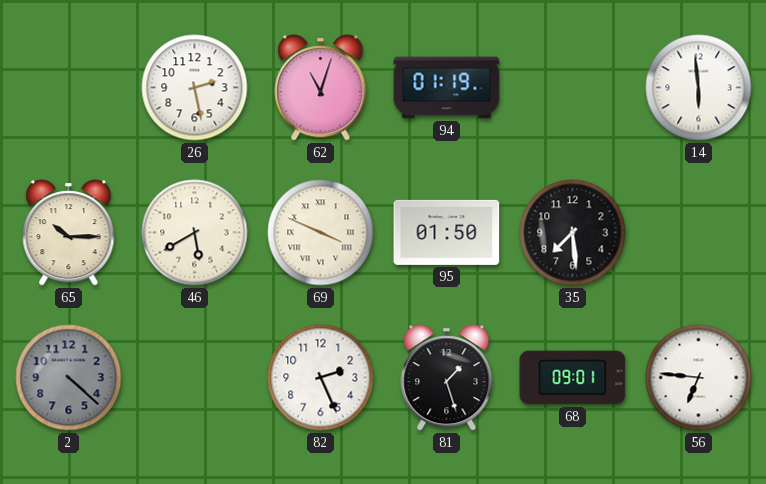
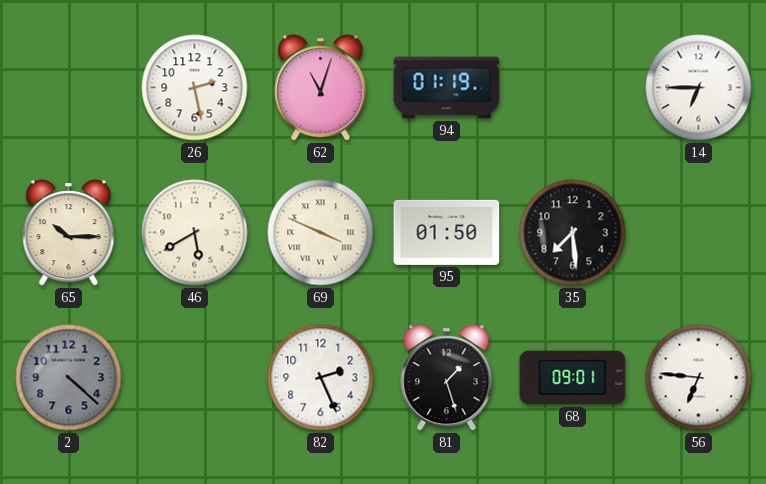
14: 5:59 -> 6:45
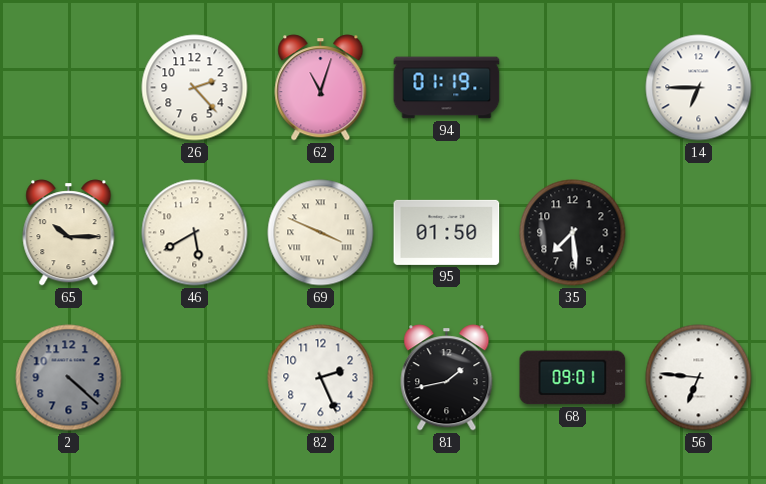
26: 2:28 -> 2:23
81: 1:27 -> 1:43
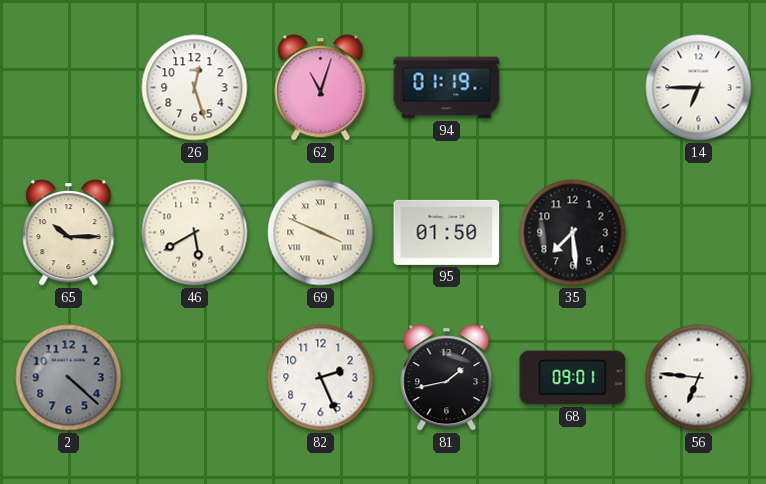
26: 2:23 -> 12:27
